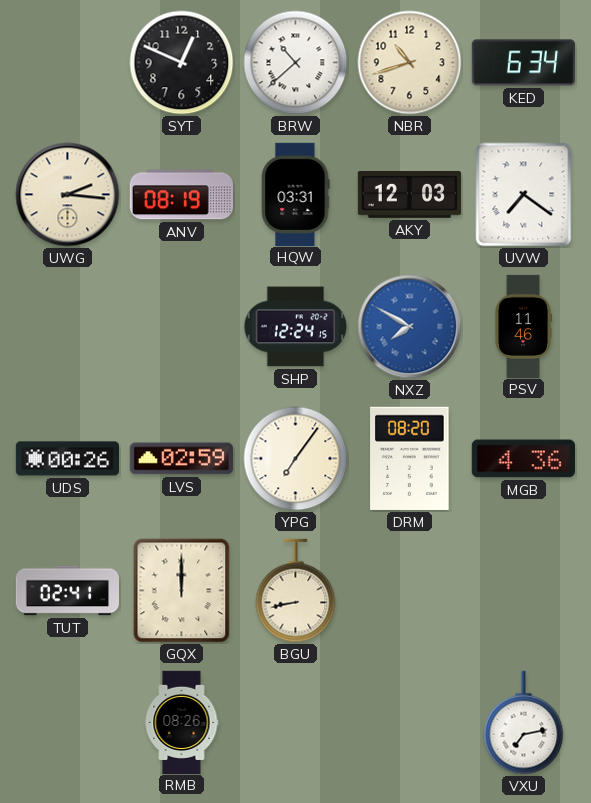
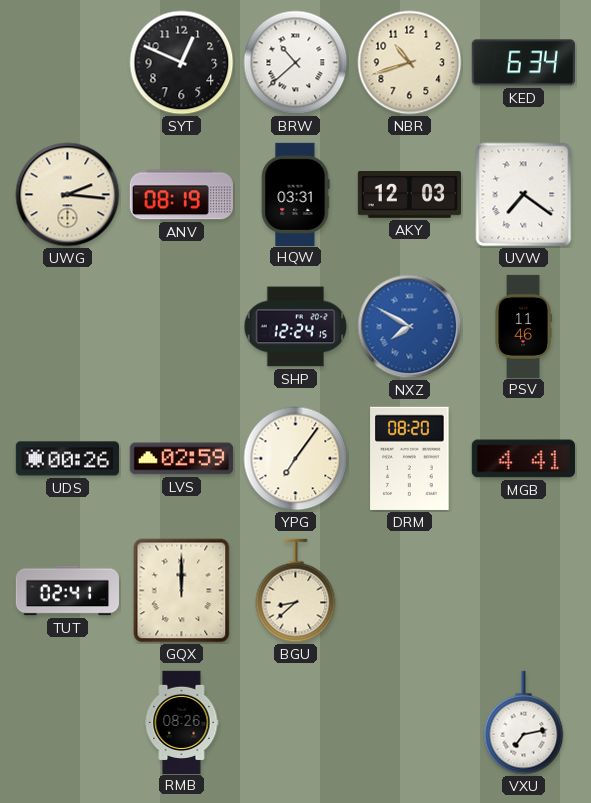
MGB: 4:36 -> 4:41
BGU: 8:43 -> 8:38
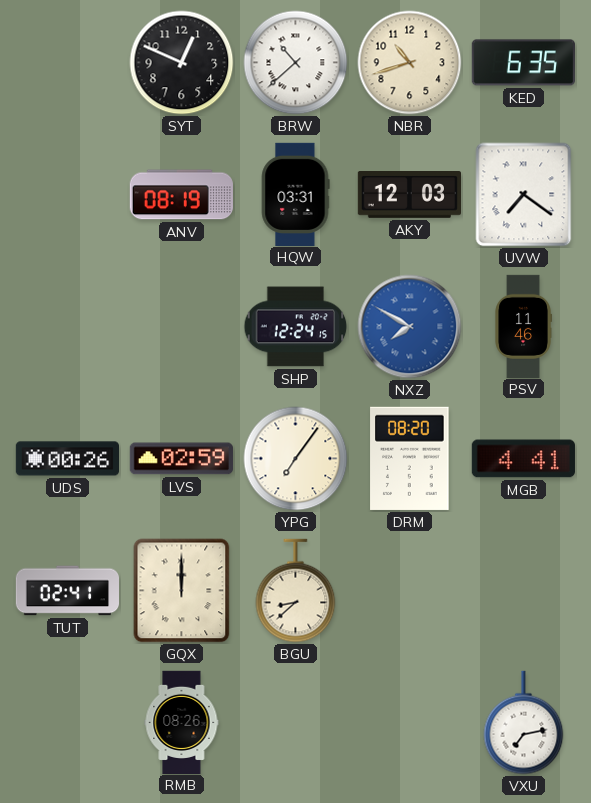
KED: 6:34 -> 6:35
UWG: 2:16 -> none
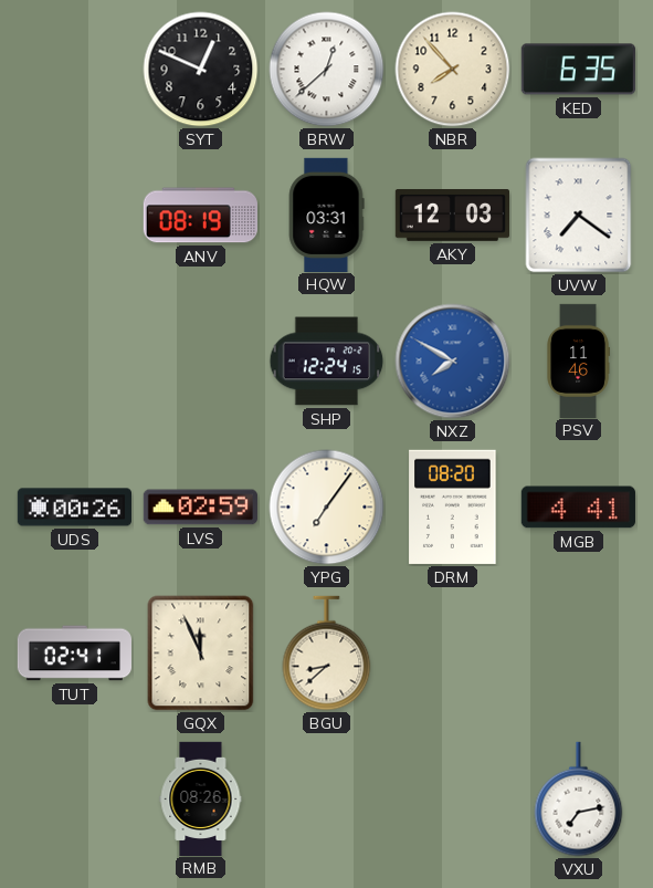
BRW: 10:38 -> 12:38
NBR: 10:42 -> 7:53
GQX: 12:00 -> 11:56
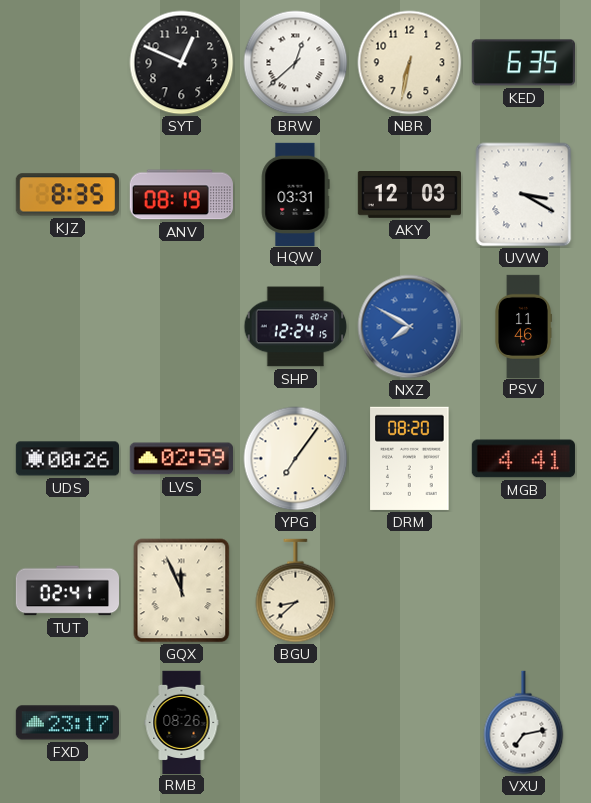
NBR: 7:53 -> 6:32
KJZ: none -> 8:35
UVW: 7:21 -> 3:20
FXD: none -> 23:17
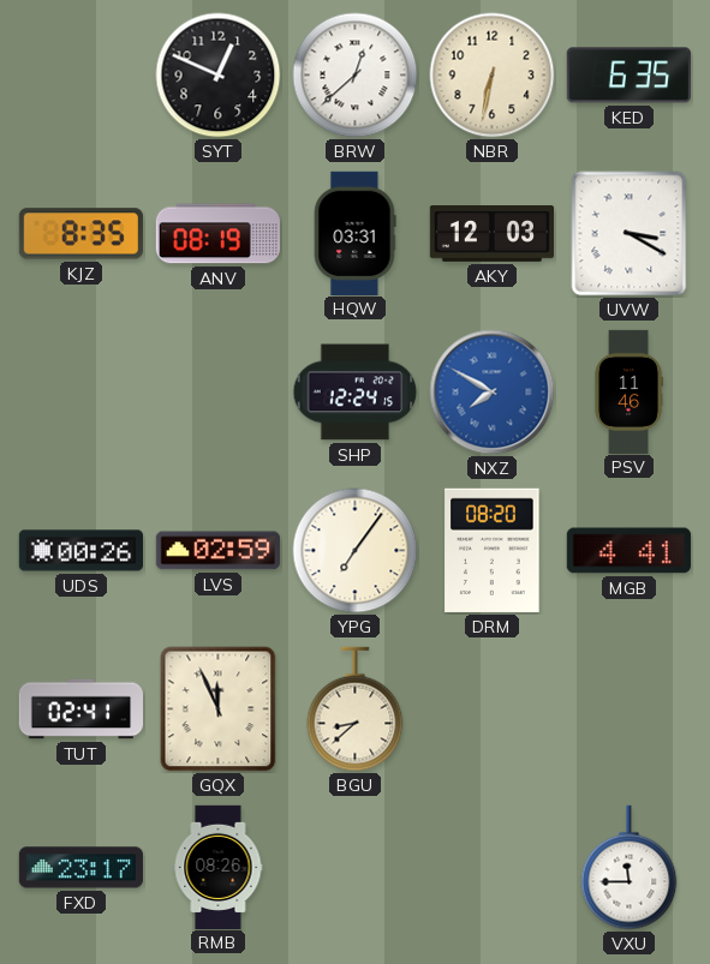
VXU: 7:13 -> 11:45
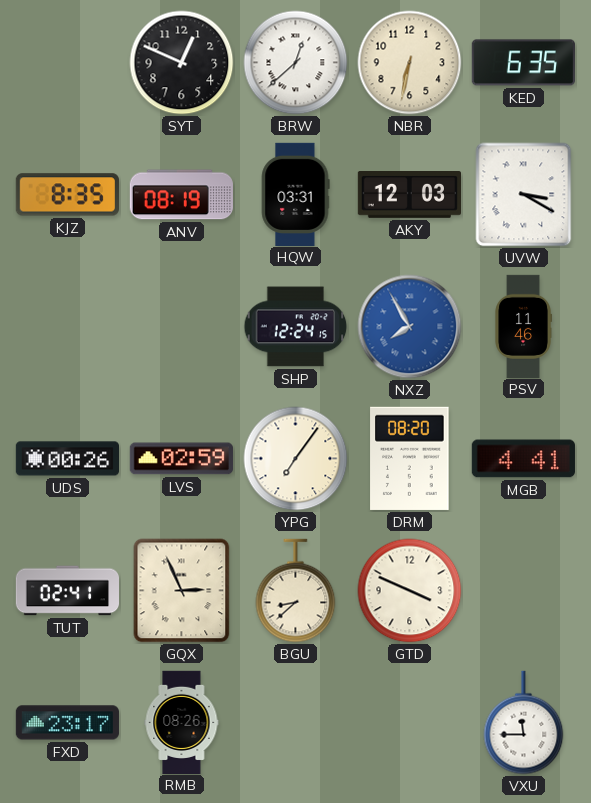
NXZ: 7:50 -> 7:55
GQX: 11:56 -> 2:56
GTD: none -> 3:49
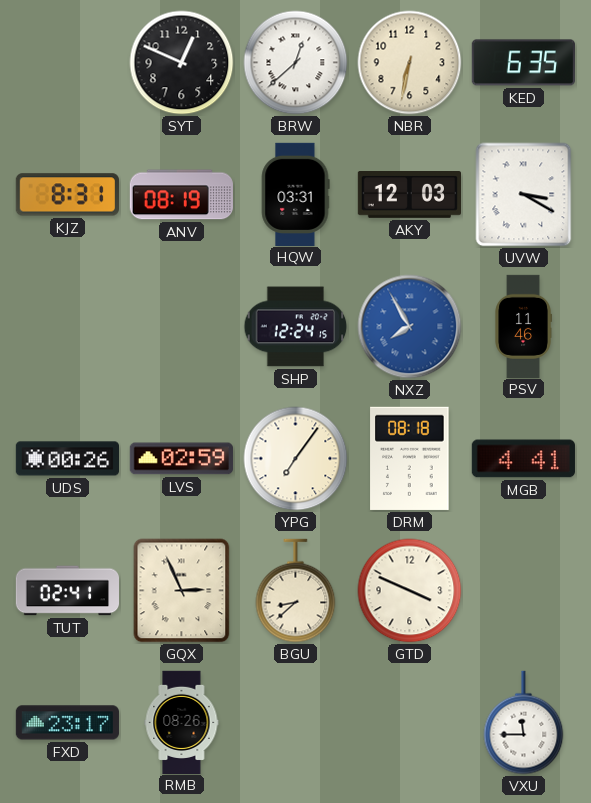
KJZ: 8:35 -> 8:31
DRM: 08:20 -> 08:18
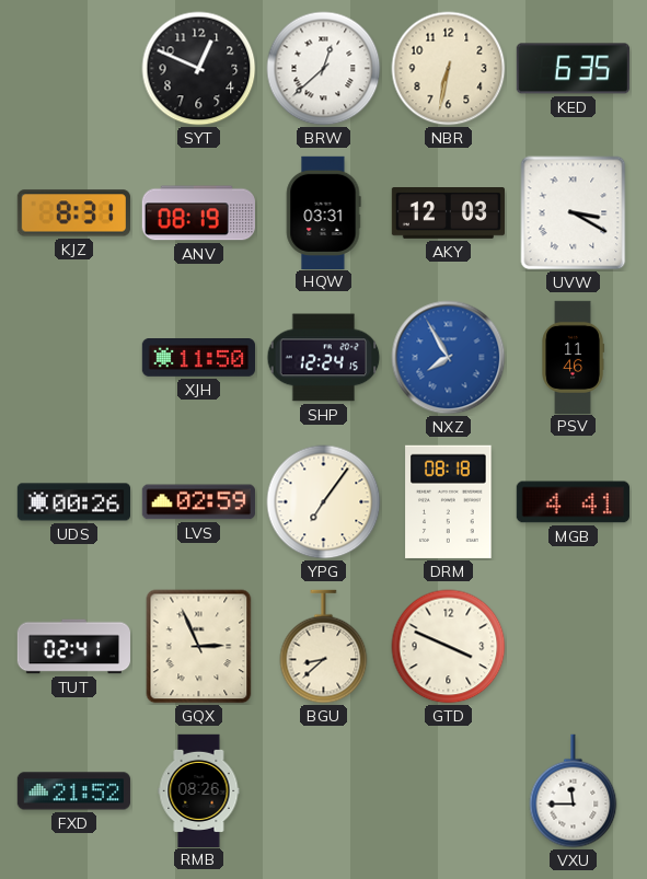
XJH: none -> 11:50
FXD: 23:17 -> 21:52
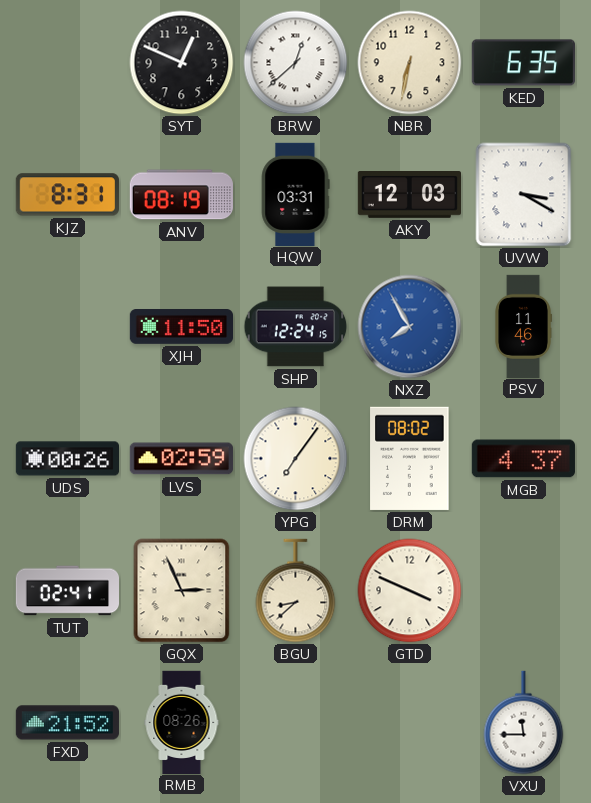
DRM: 08:18 -> 08:02
MGB: 4:41 -> 4:37
